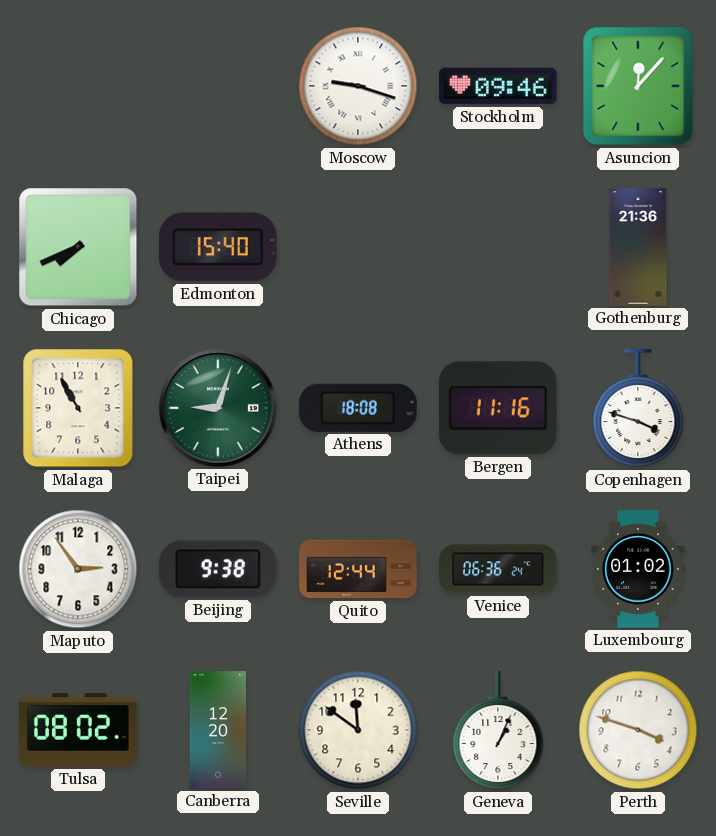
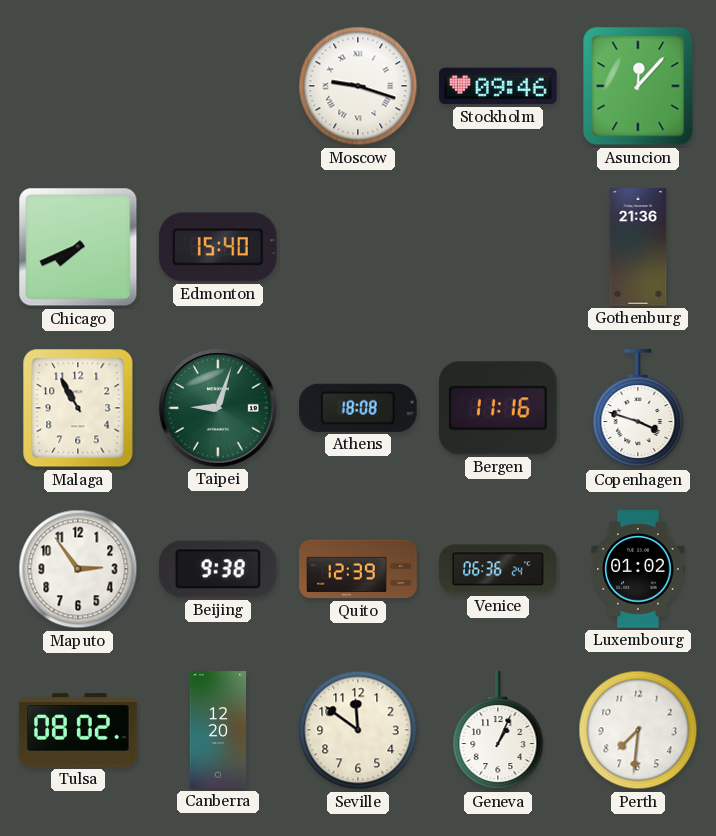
Quito: 12:44 -> 12:39
Perth: 3:48 -> 7:31
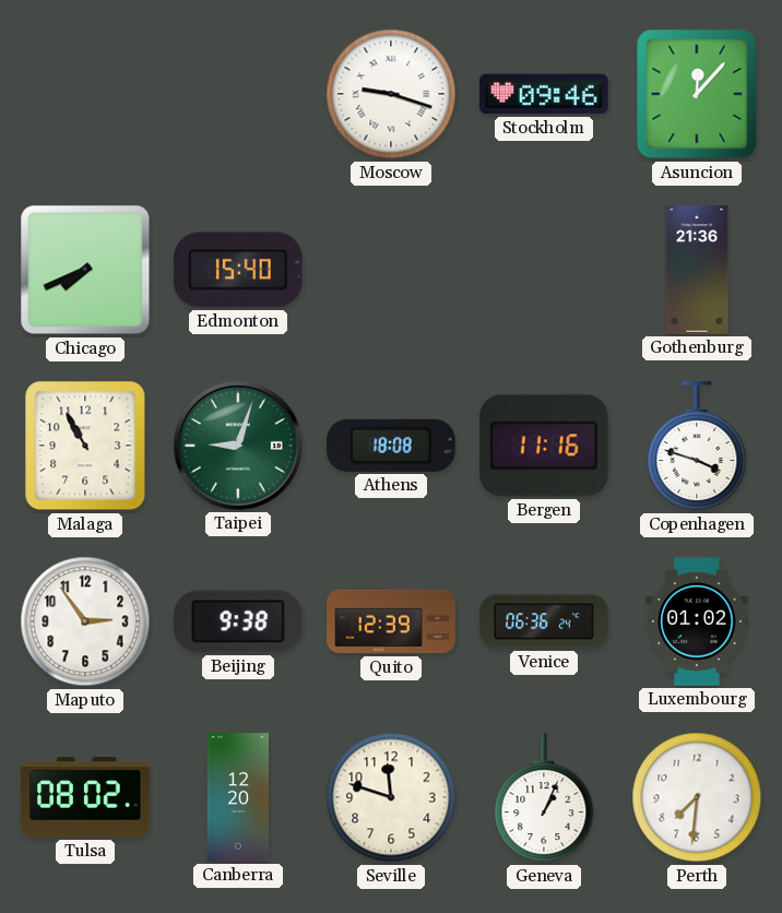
Seville: 11:51 -> 11:48
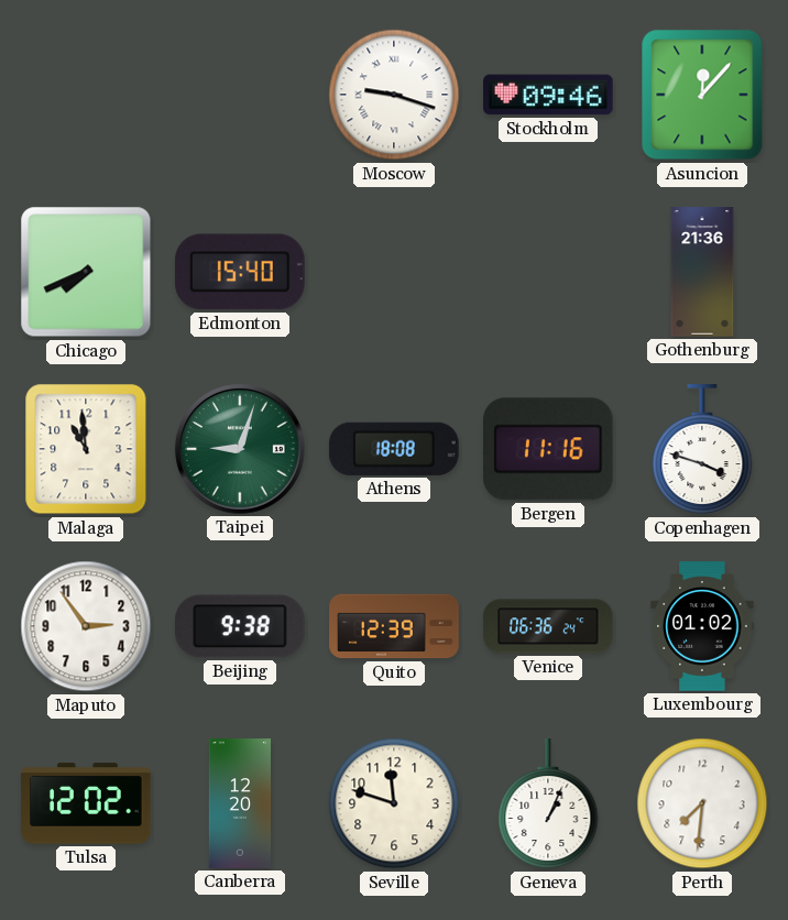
Malaga: 10:55 -> 10:59
Tulsa: 08:02 -> 12:02
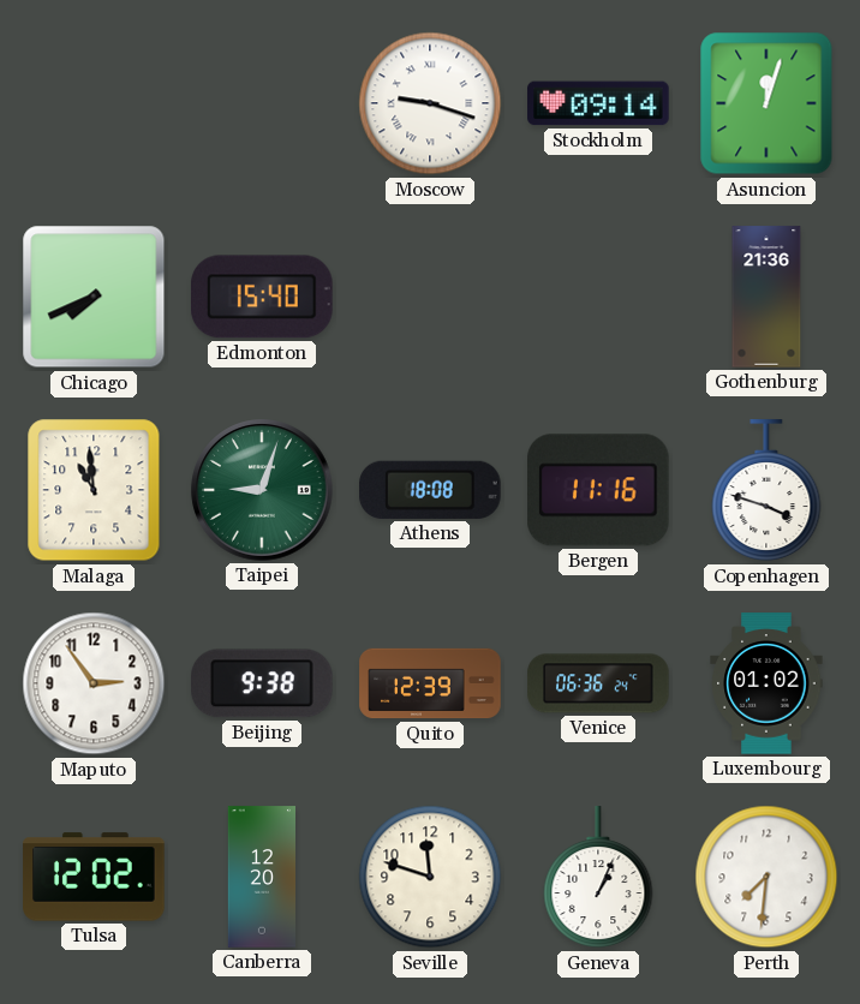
Stockholm: 09:46 -> 09:14
Asuncion: 12:07 -> 12:03
